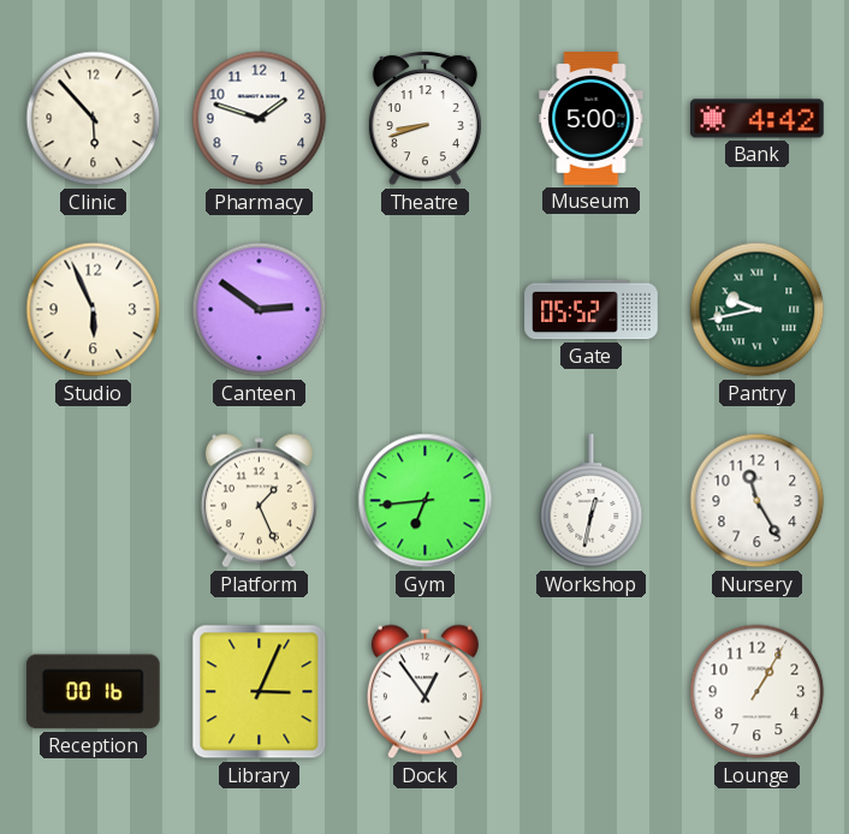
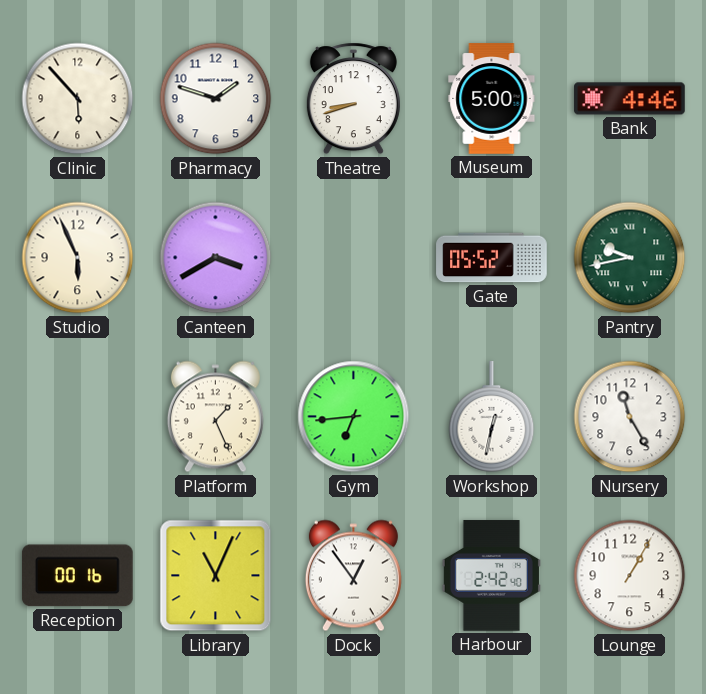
Bank: 4:42 -> 4:46
Canteen: 2:51 -> 3:40
Library: 3:04 -> 11:04
Harbour: none -> 2:42
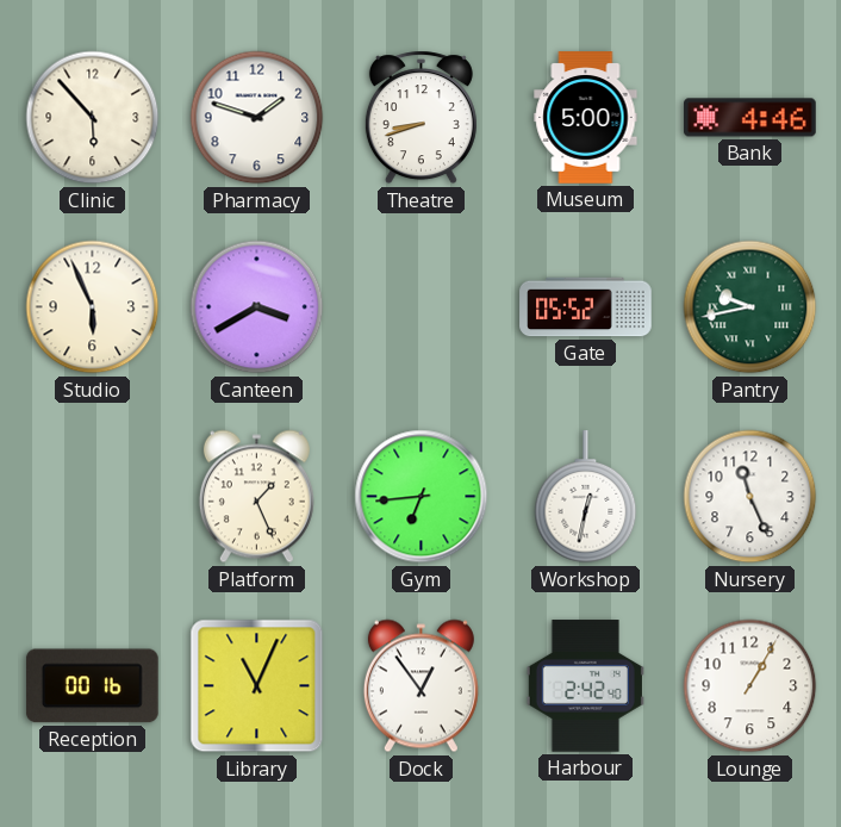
Nursery: 11:25 -> 11:26
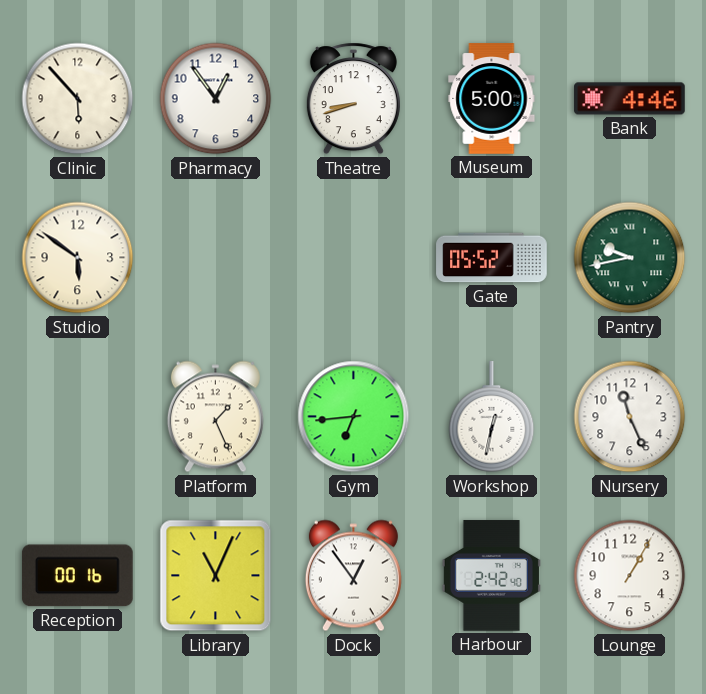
Pharmacy: 1:48 -> 12:54
Studio: 5:56 -> 5:51
Canteen: 3:40 -> none
